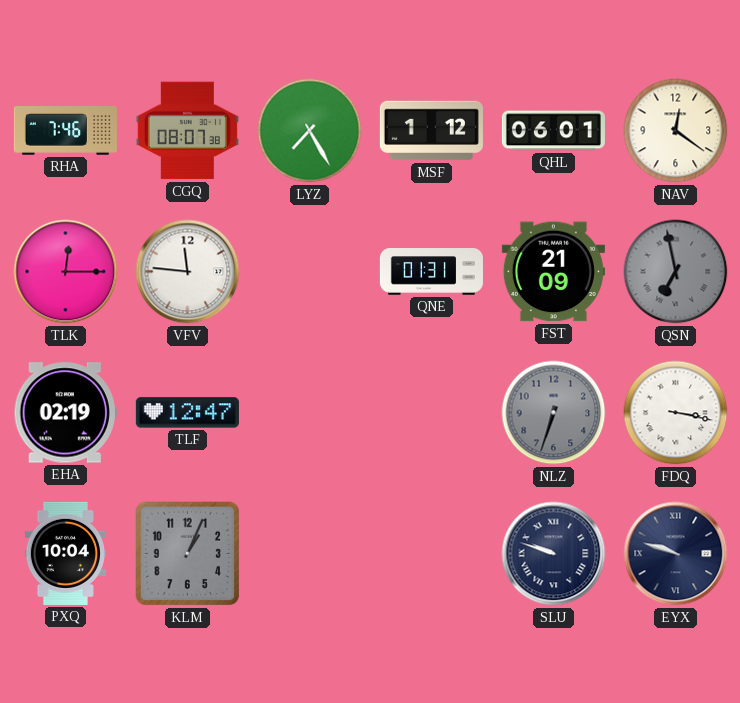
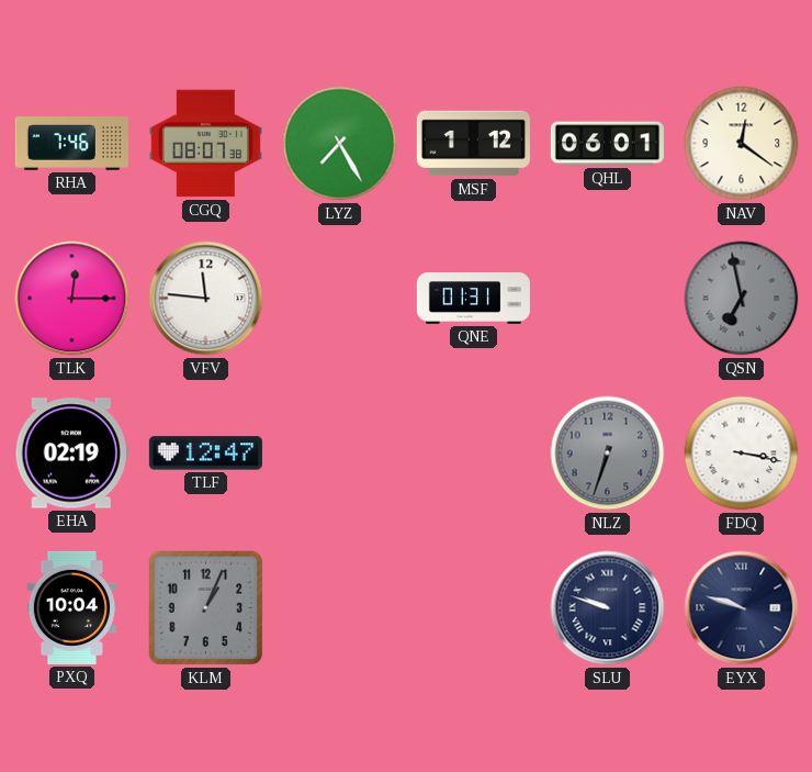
FST: 21:09 -> none
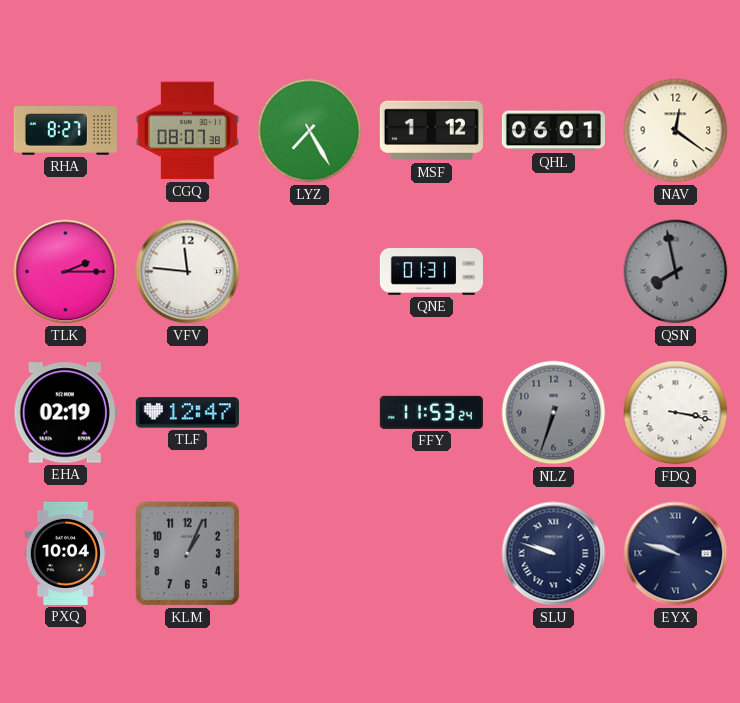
RHA: 7:46 -> 8:27
TLK: 12:15 -> 2:15
QSN: 6:58 -> 7:58
FFY: none -> 11:53
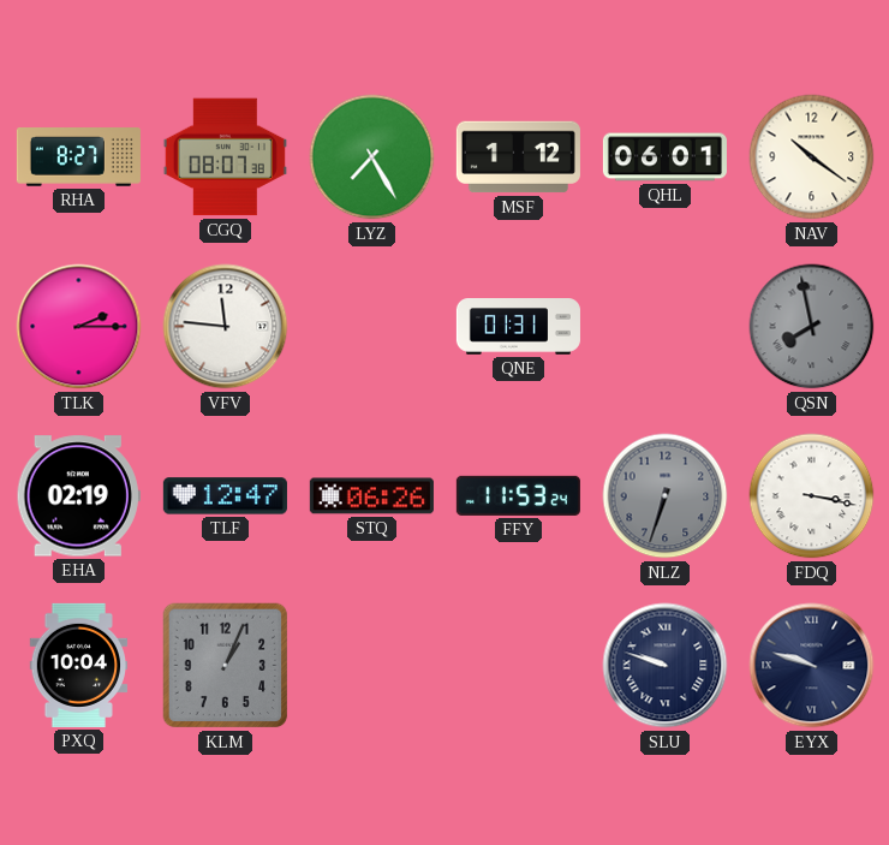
NAV: 12:21 -> 10:21
STQ: none -> 06:26
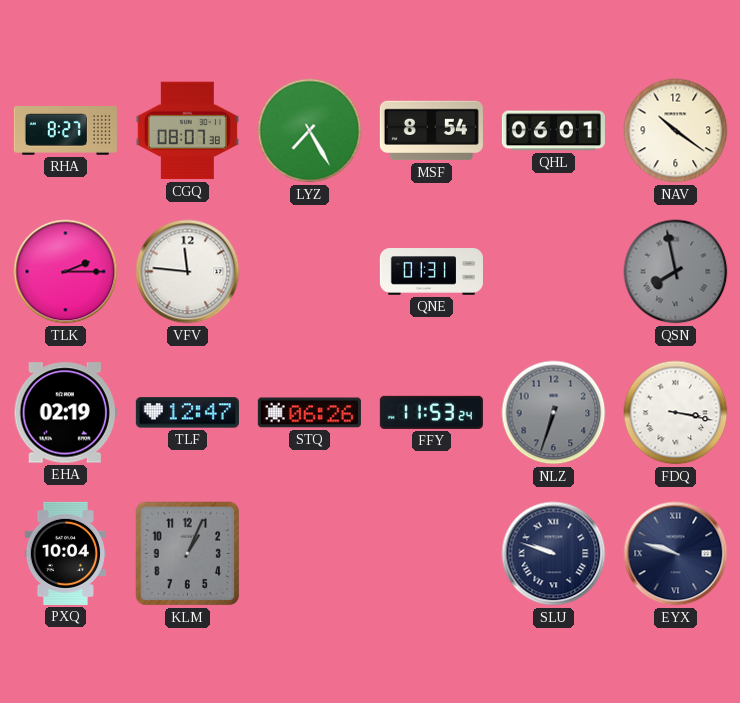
MSF: 1:12 -> 8:54
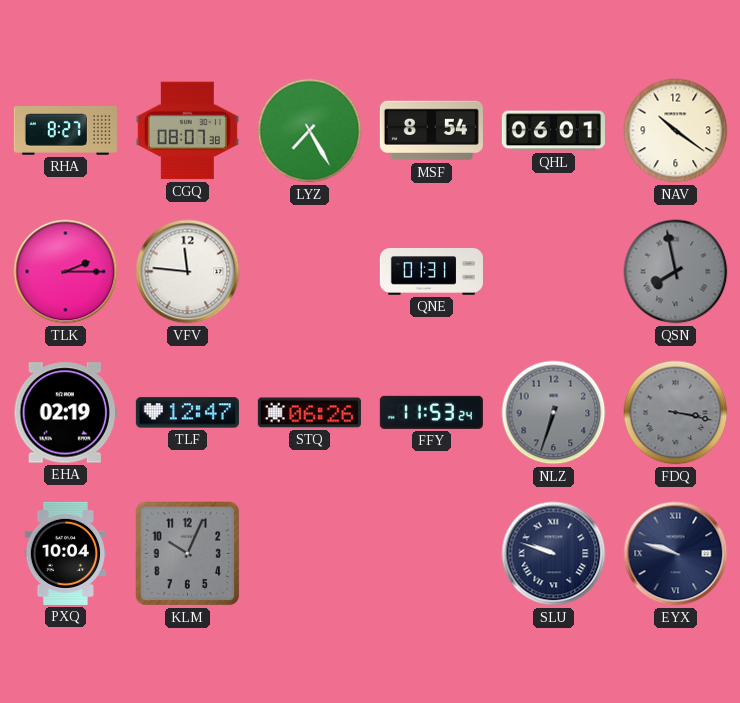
FDQ dial: white -> grey
KLM: 1:04 -> 10:04
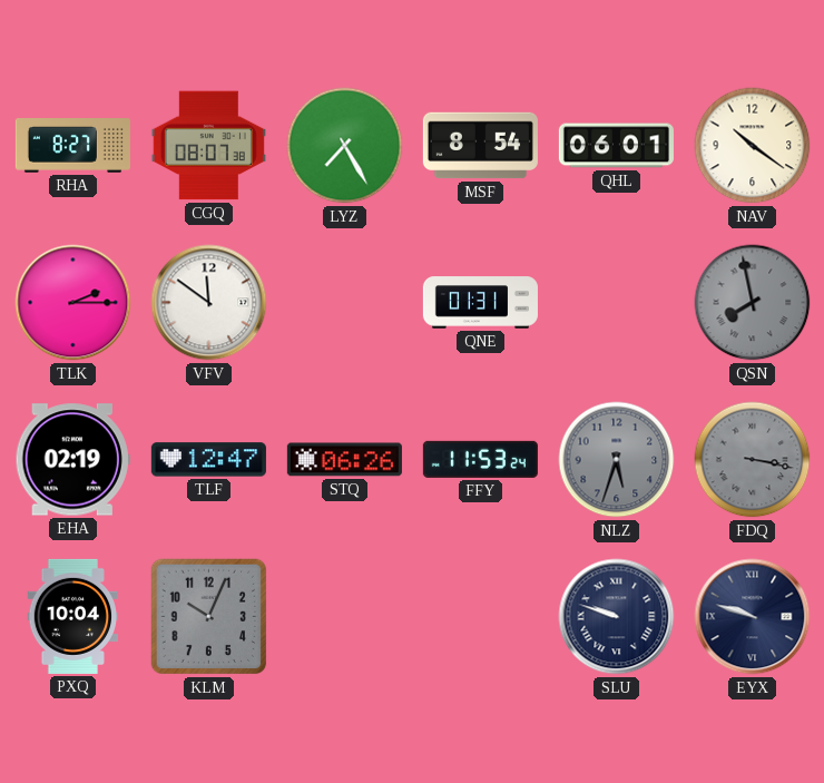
VFV: 11:46 -> 11:51
NLZ: 6:33 -> 5:33
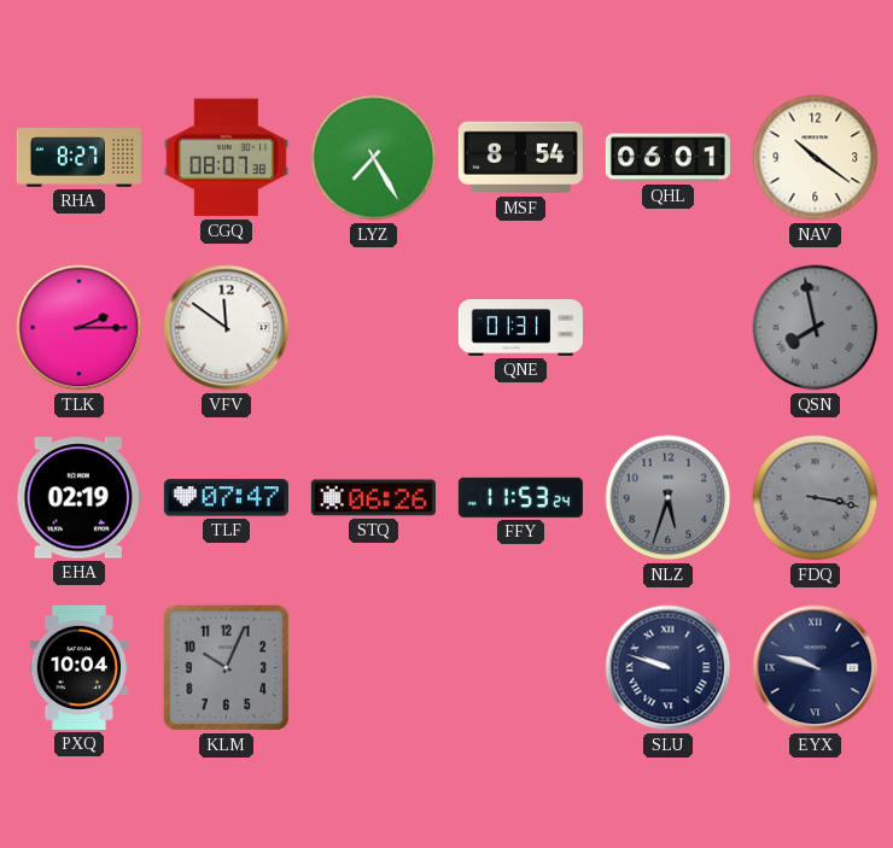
TLF: 12:47 -> 07:47
